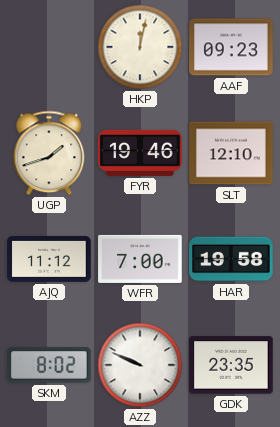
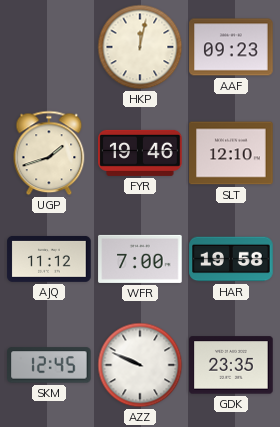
SKM: 8:02 -> 12:45
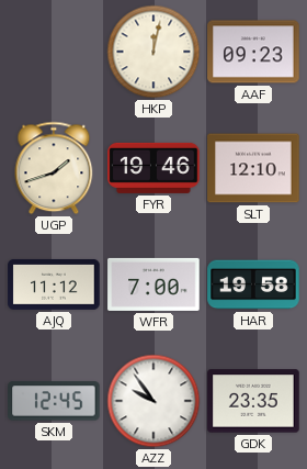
AZZ: 9:49 -> 9:54
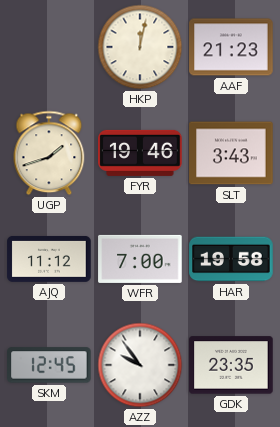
AAF: 09:23 -> 21:23
SLT: 12:10 -> 3:43
